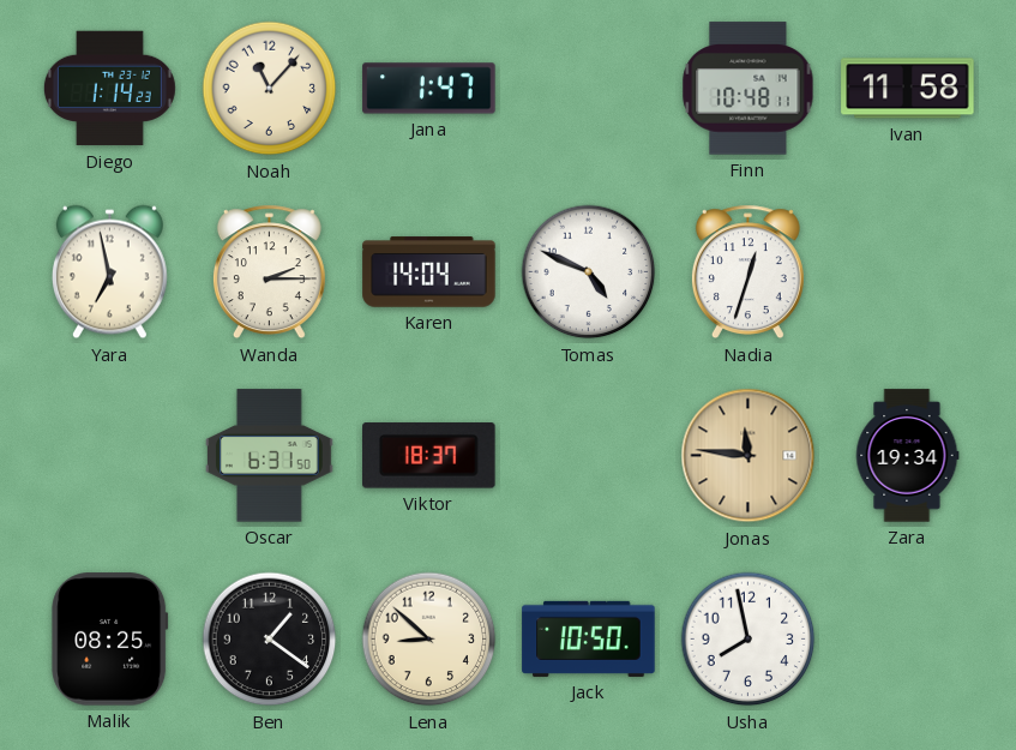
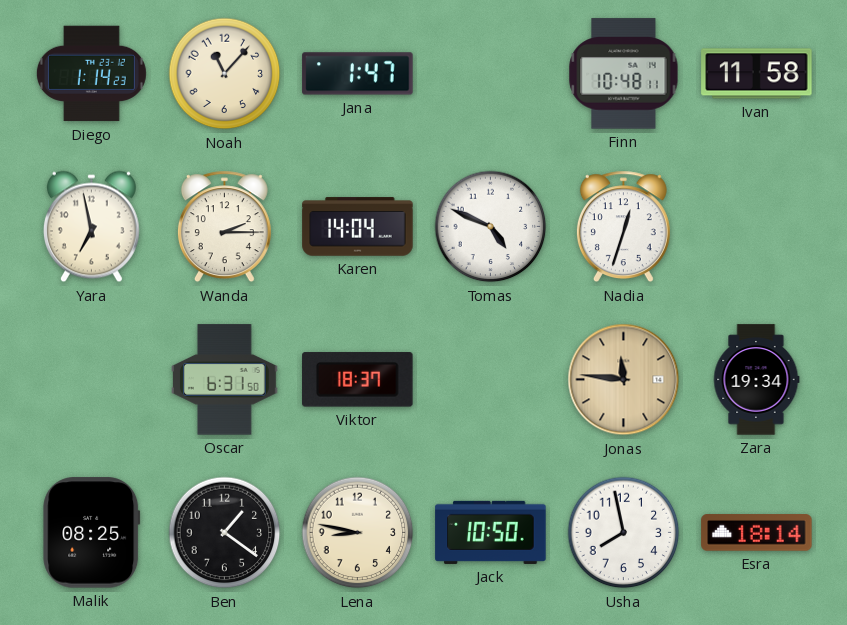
Lena: 8:52 -> 8:47
Esra: none -> 18:14
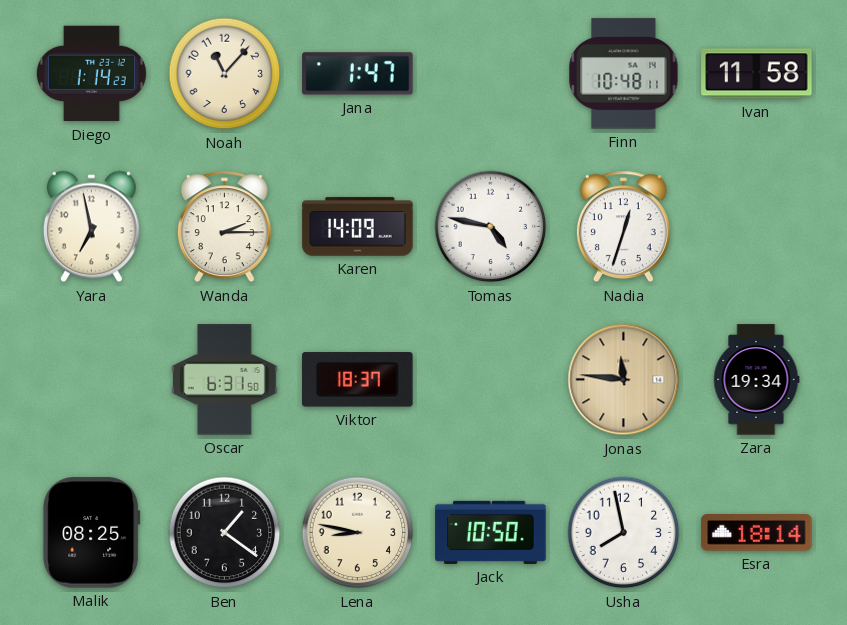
Karen: 14:04 -> 14:09
Tomas: 4:49 -> 4:47
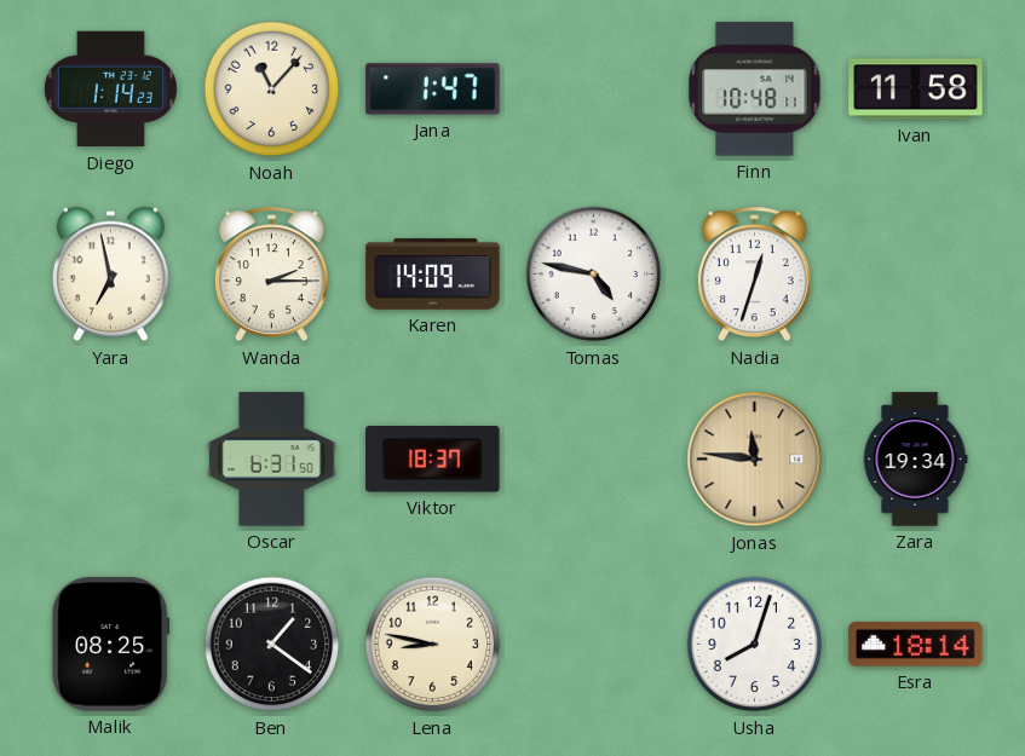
Jack: 10:50 -> none
Usha: 7:58 -> 8:03
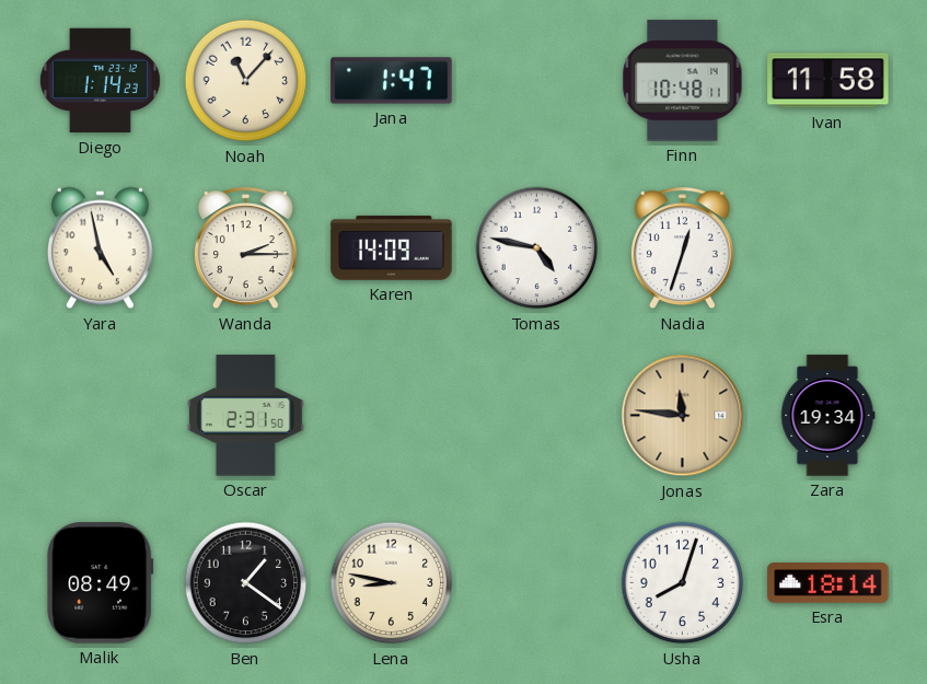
Yara: 6:58 -> 4:58
Oscar: 6:31 -> 2:31
Viktor: 18:37 -> none
Malik: 08:25 -> 08:49
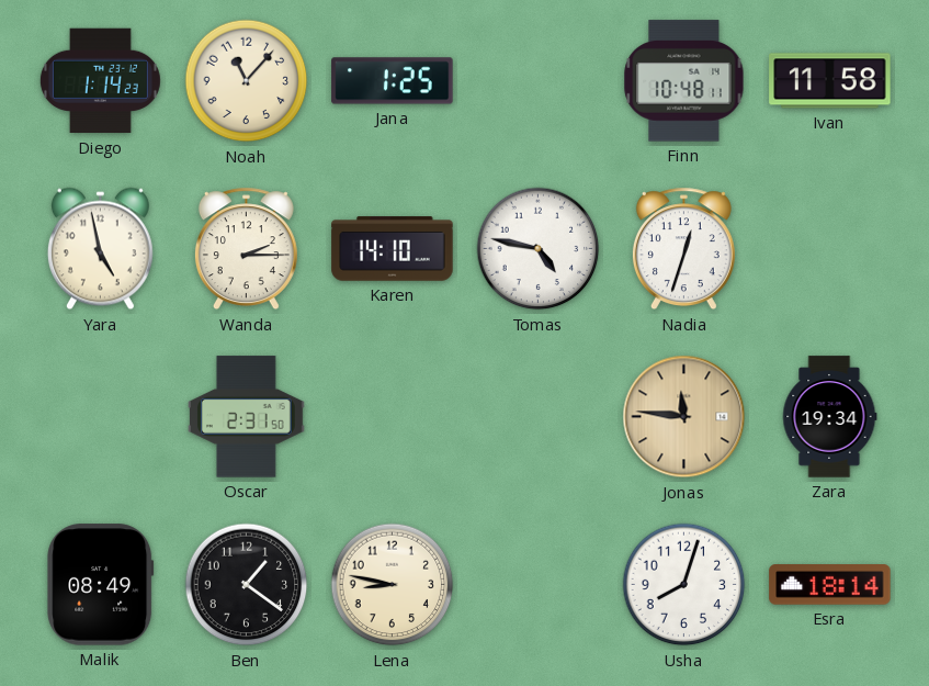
Jana: 1:47 -> 1:25
Karen: 14:09 -> 14:10
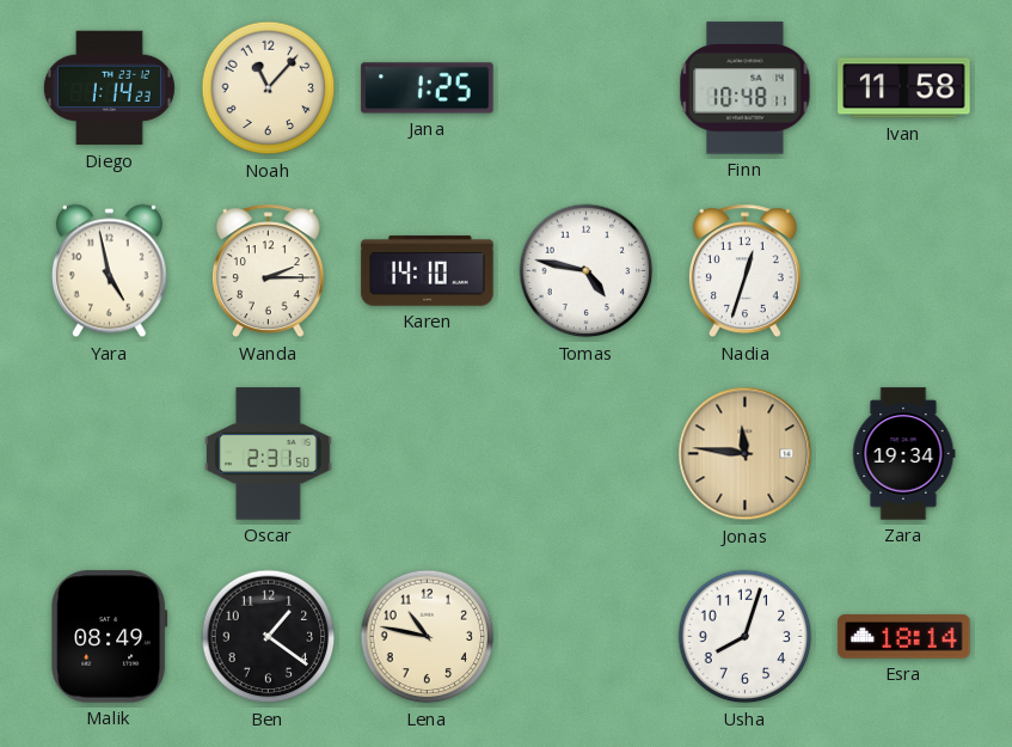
Lena: 8:47 -> 10:47
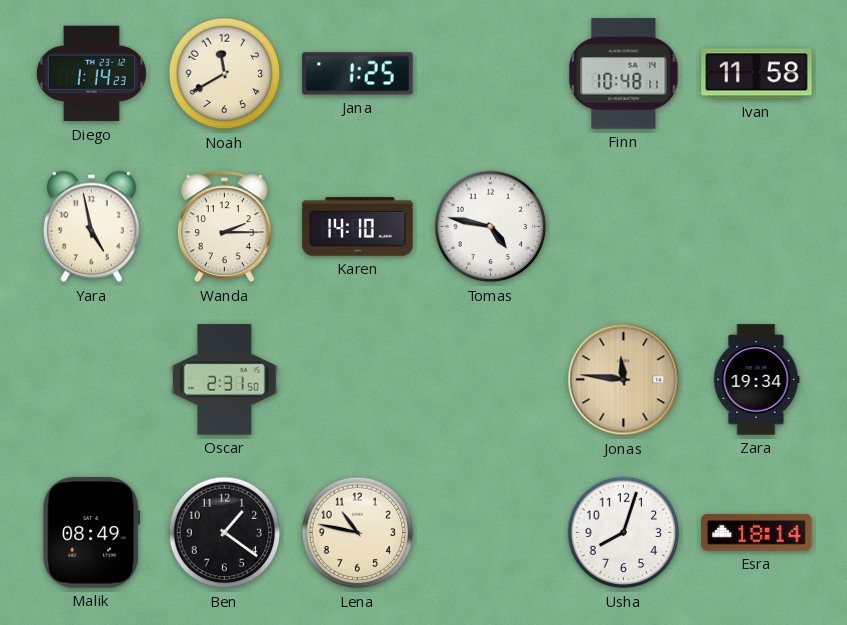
Noah: 11:07 -> 11:40
Nadia: 12:33 -> none
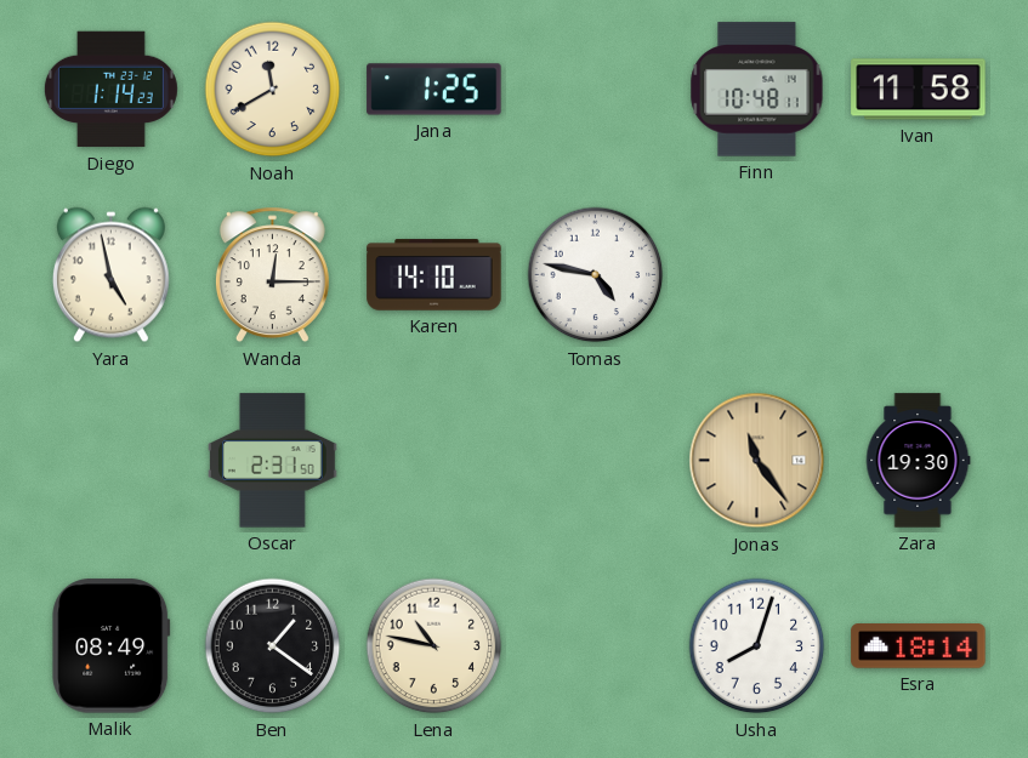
Wanda: 2:15 -> 12:15
Jonas: 11:46 -> 11:24
Zara: 19:34 -> 19:30
